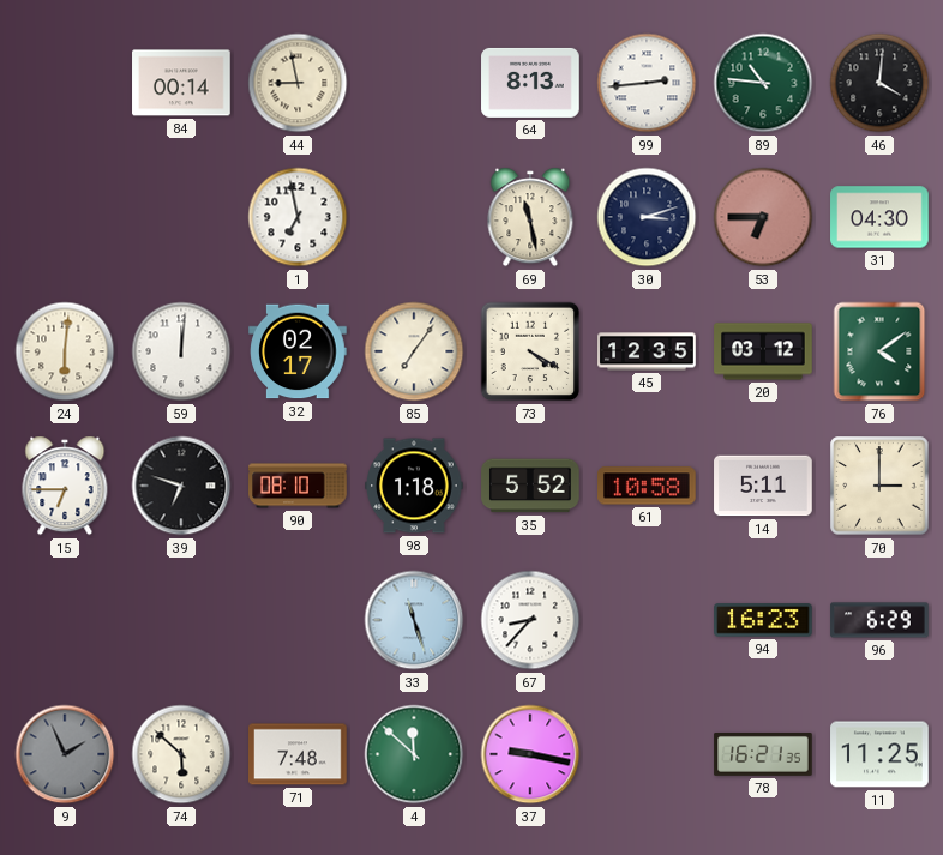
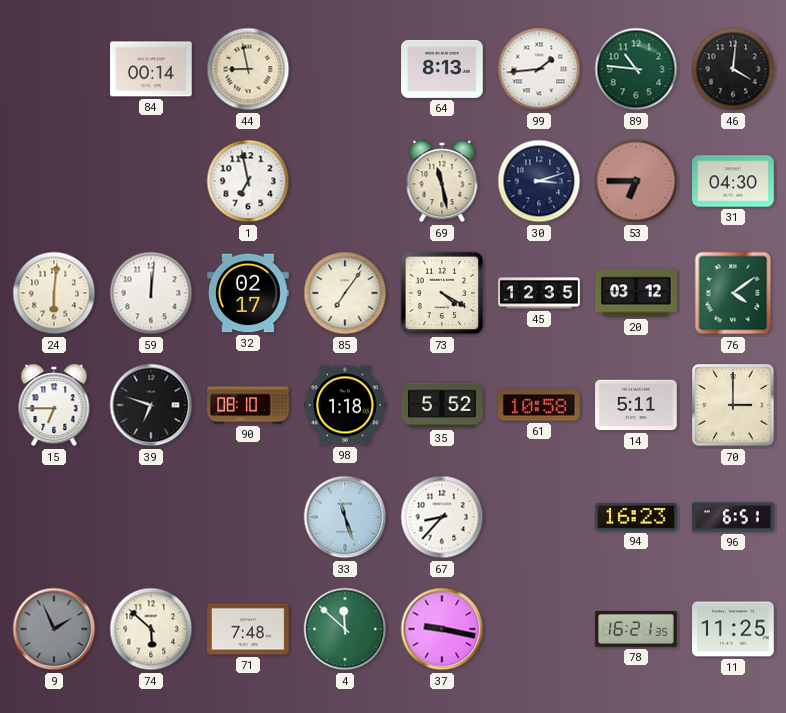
99: 2:44 -> 1:44
96: 6:29 -> 6:51
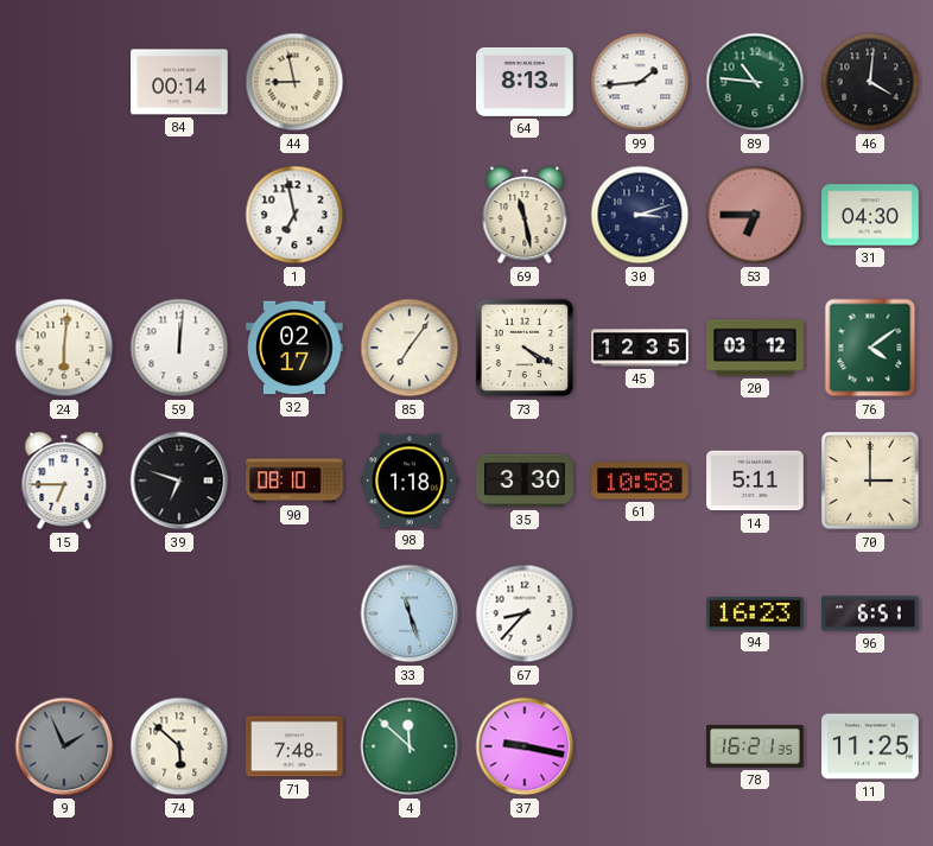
35: 5:52 -> 3:30
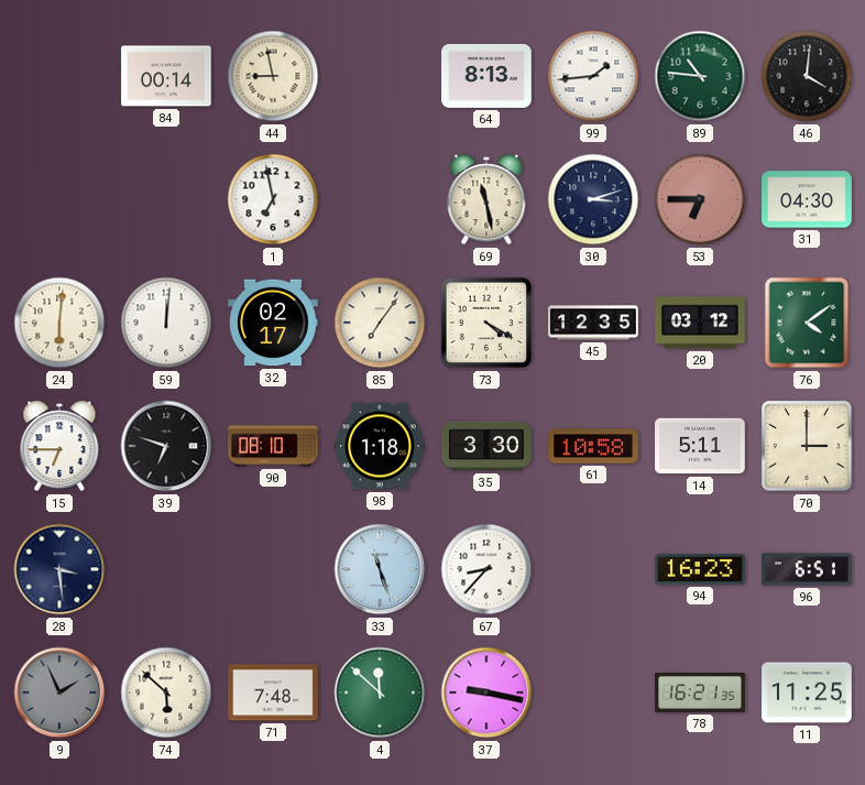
28: none -> 3:29
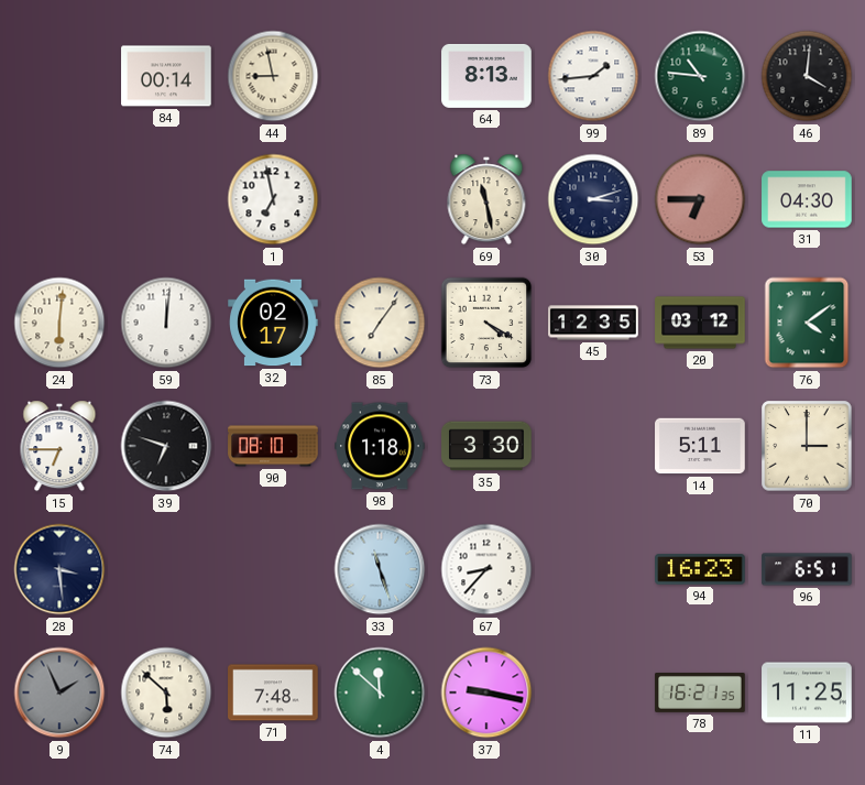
61: 10:58 -> none
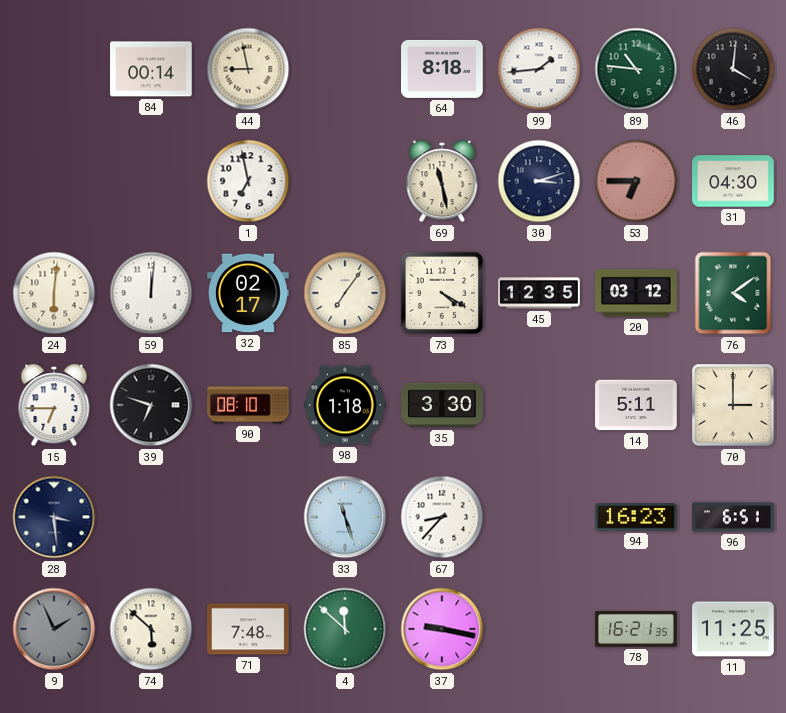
64: 8:13 -> 8:18
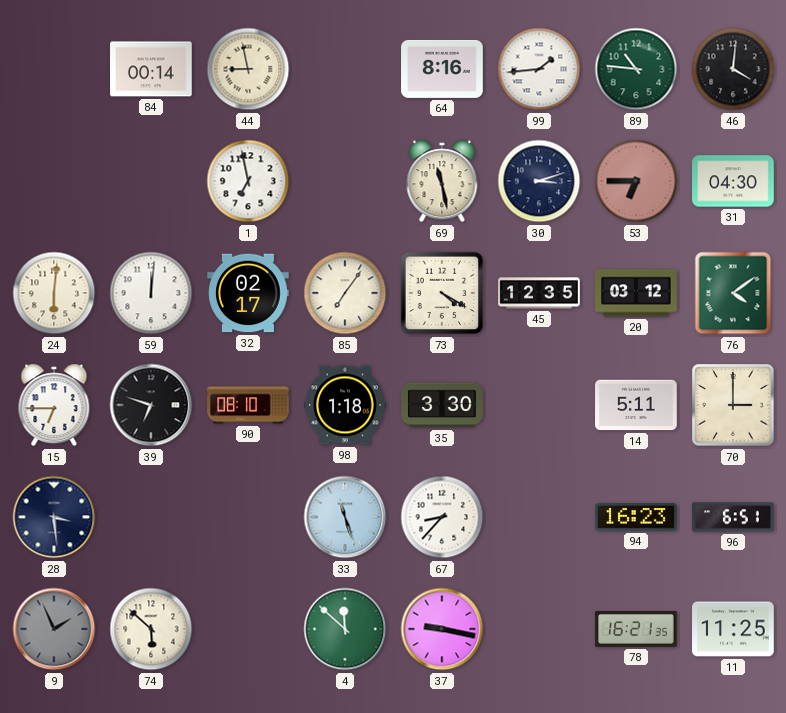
64: 8:18 -> 8:16
71: 7:48 -> none
